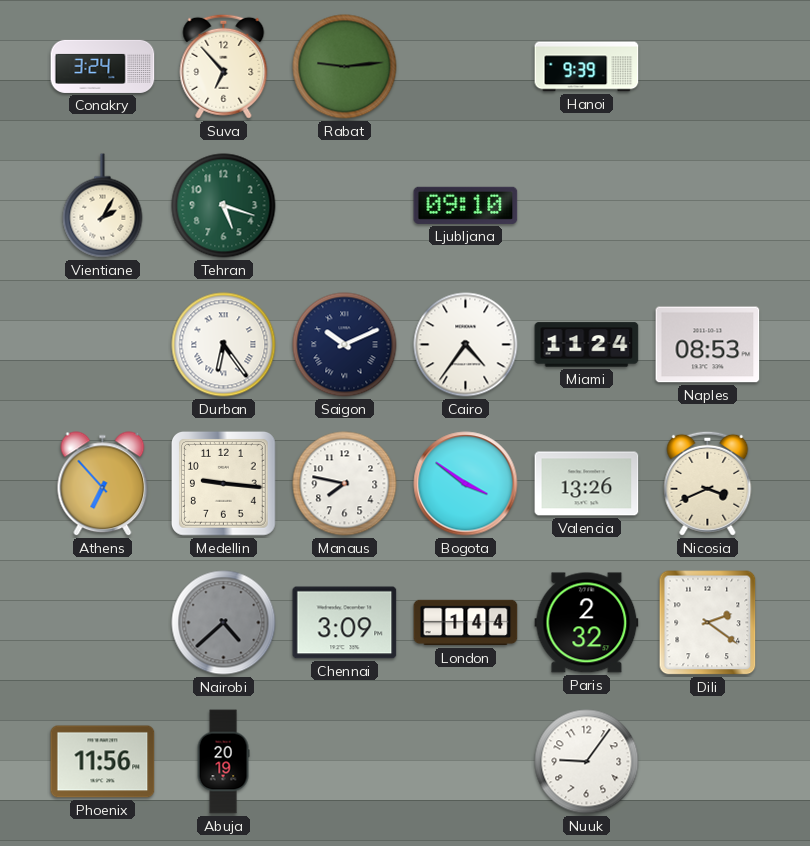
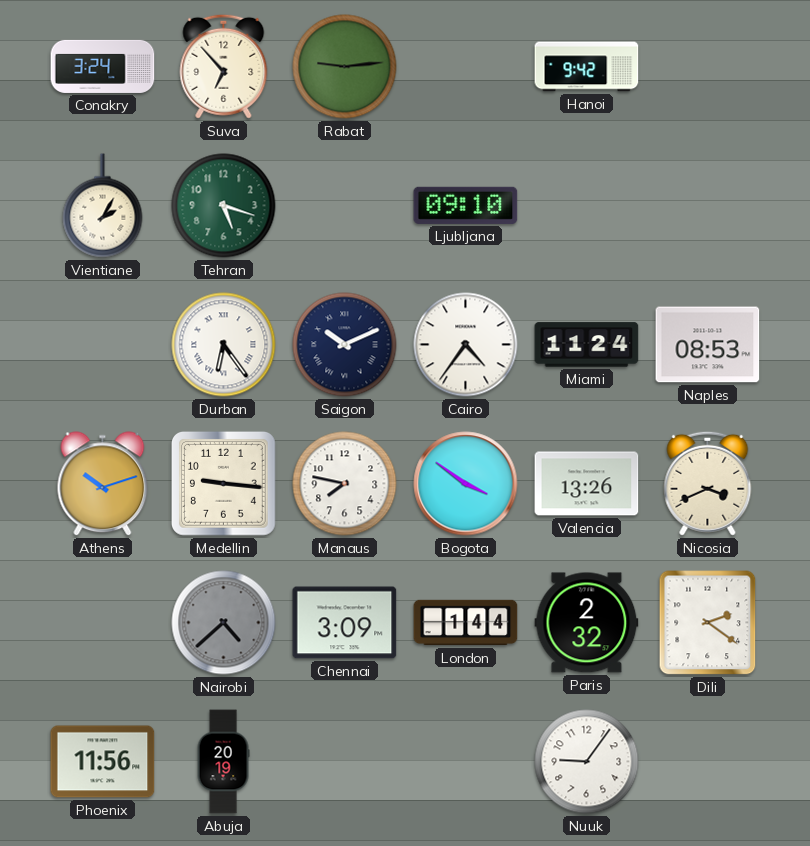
Hanoi: 9:39 -> 9:42
Athens: 6:53 -> 10:12
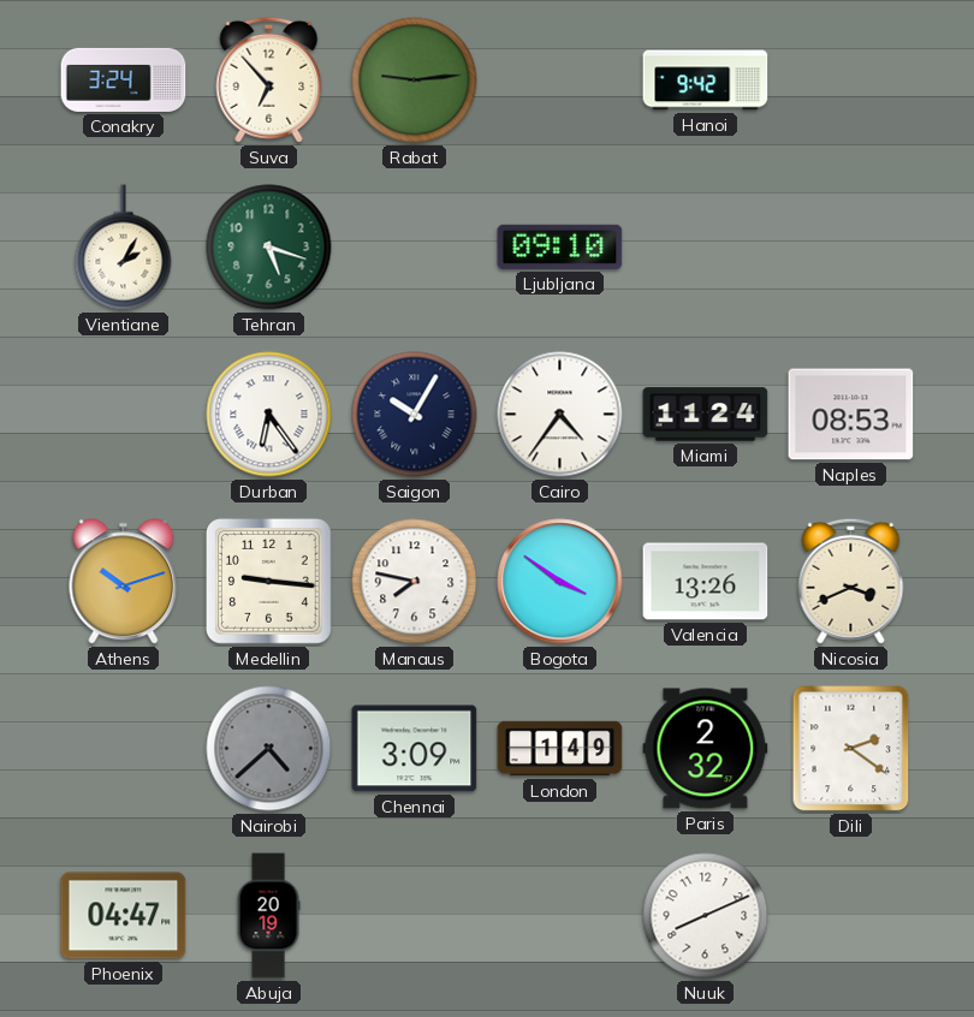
Saigon: 10:11 -> 10:05
London: 1:44 -> 1:49
Phoenix: 11:56 -> 04:47
Nuuk: 9:06 -> 8:11
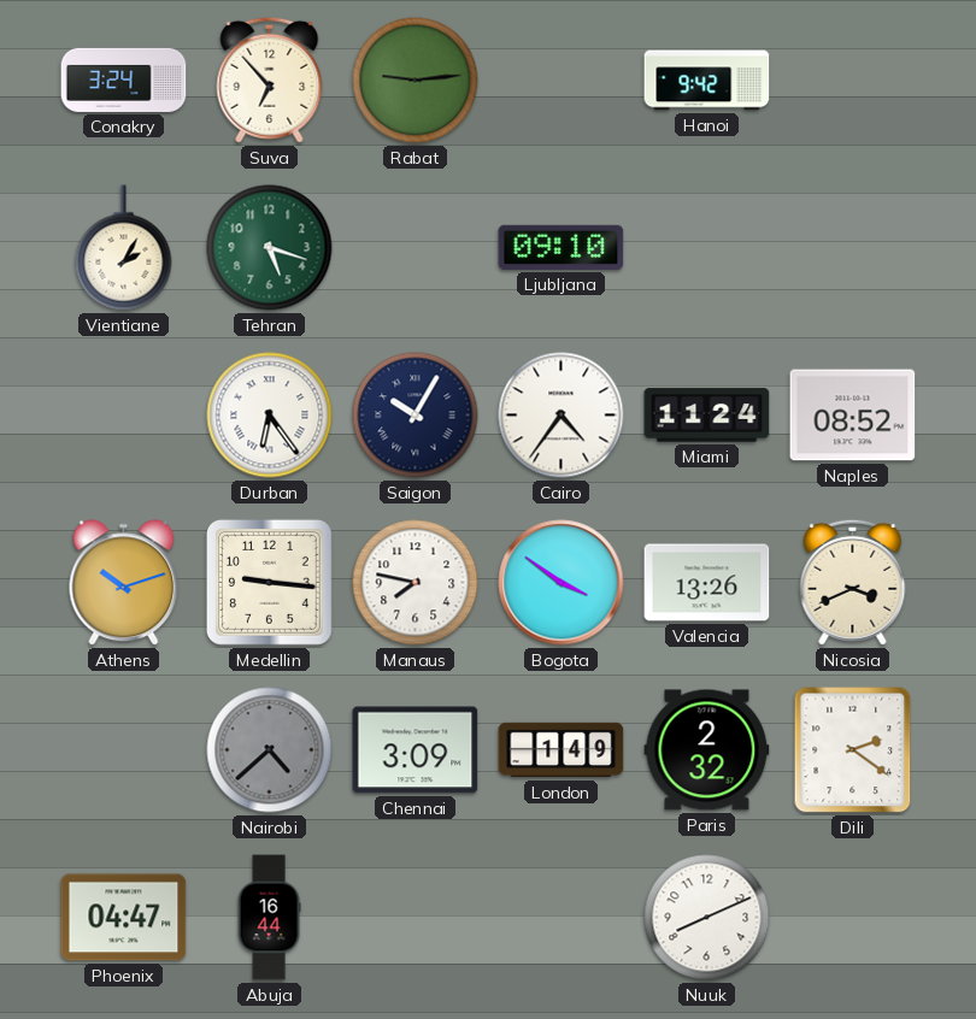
Naples: 08:53 -> 08:52
Abuja: 20:19 -> 16:44
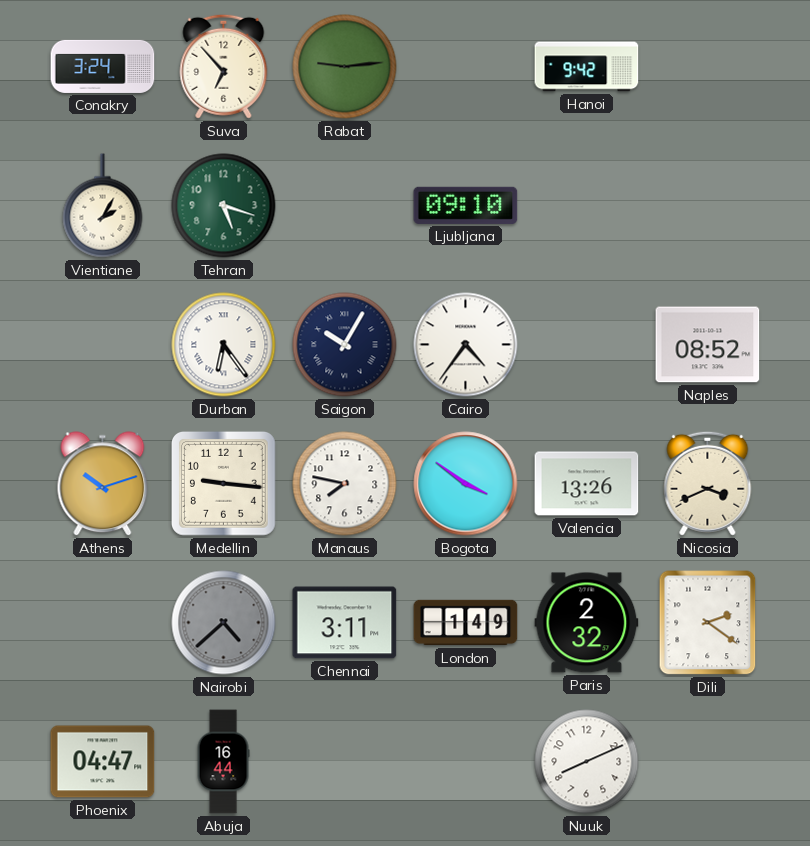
Miami: 11:24 -> none
Chennai: 3:09 -> 3:11
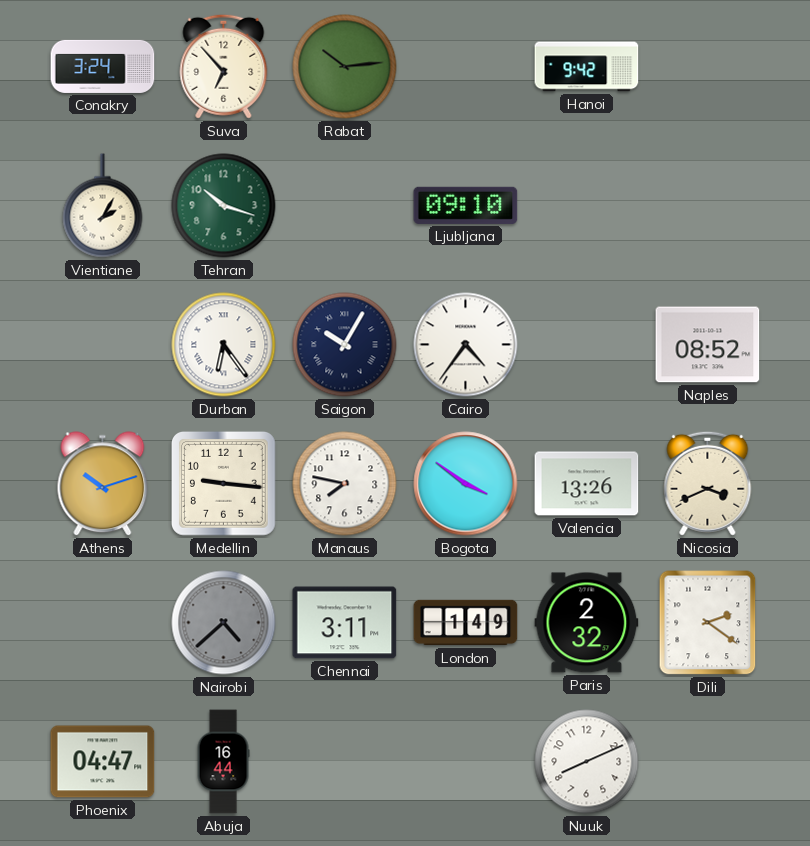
Rabat: 9:14 -> 10:14
Tehran: 5:18 -> 10:18
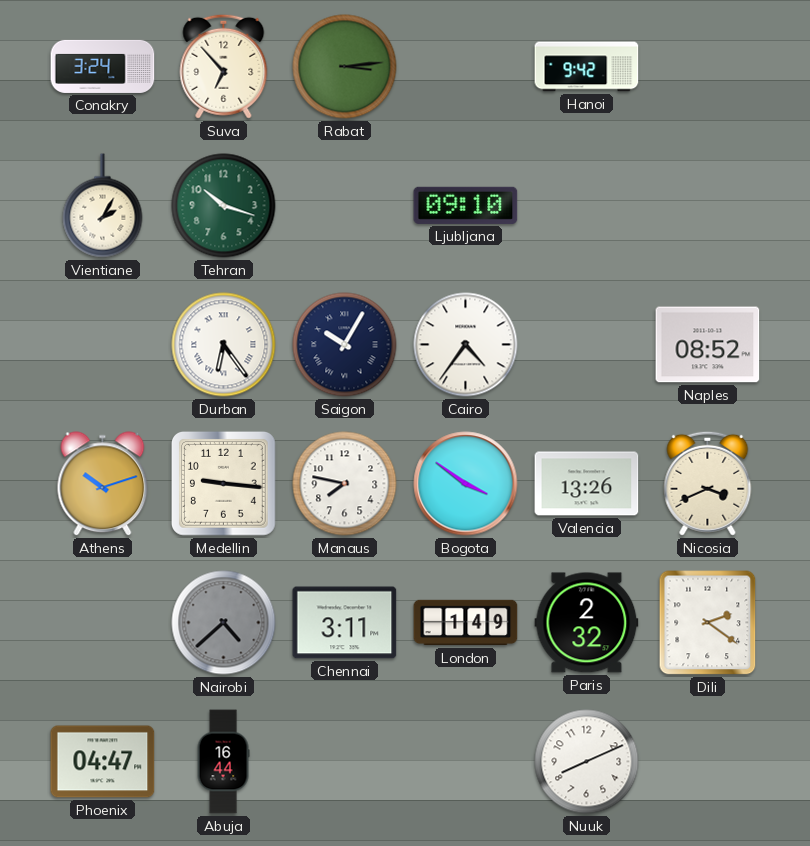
Rabat: 10:14 -> 3:14
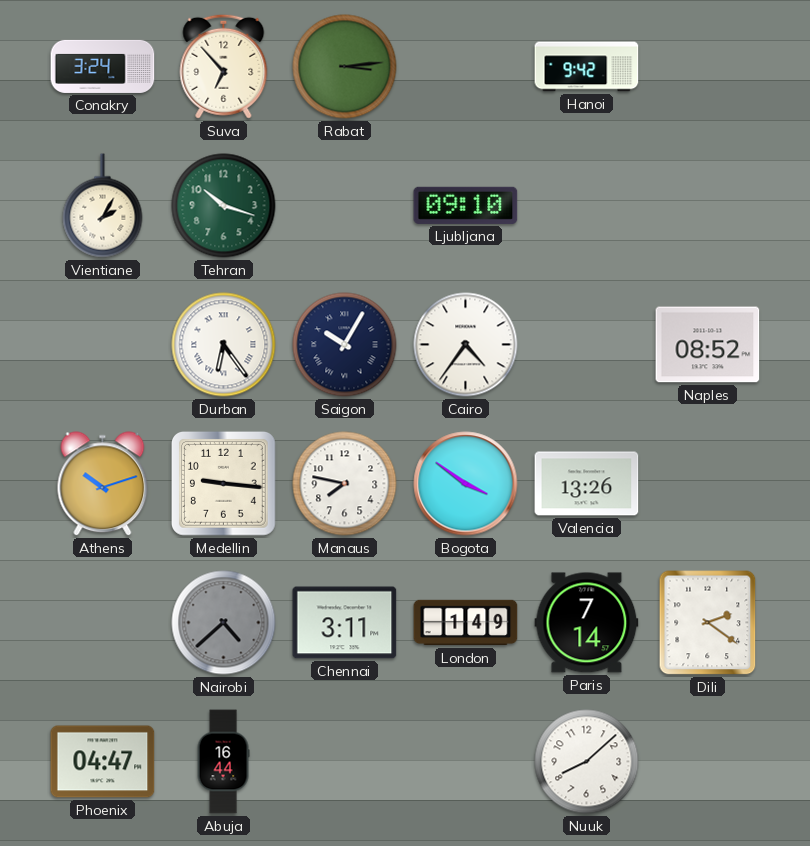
Nicosia: 3:41 -> none
Paris: 2:32 -> 7:14
Nuuk: 8:11 -> 8:08
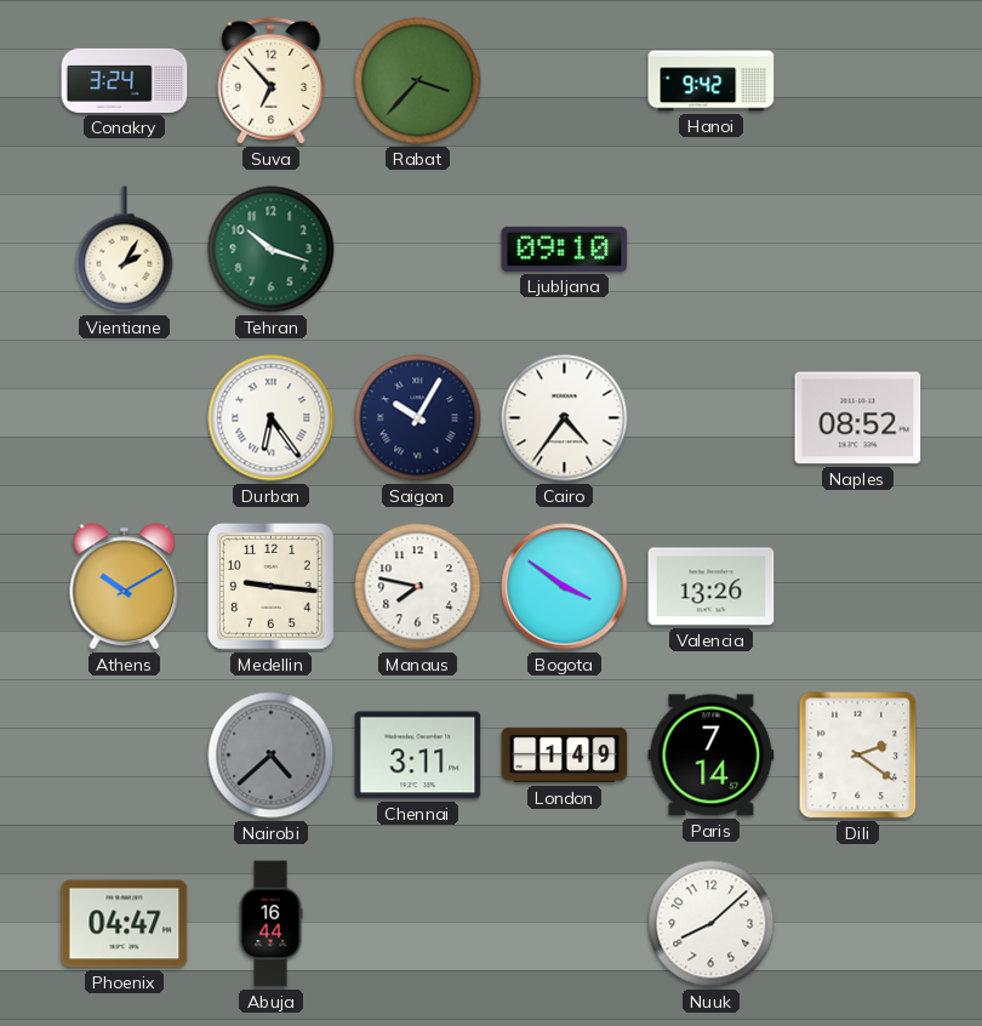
Rabat: 3:14 -> 3:37
Athens: 10:12 -> 10:10
